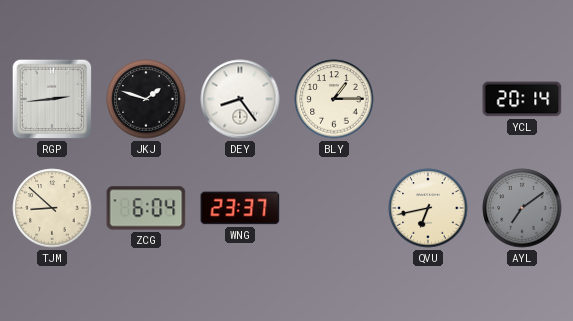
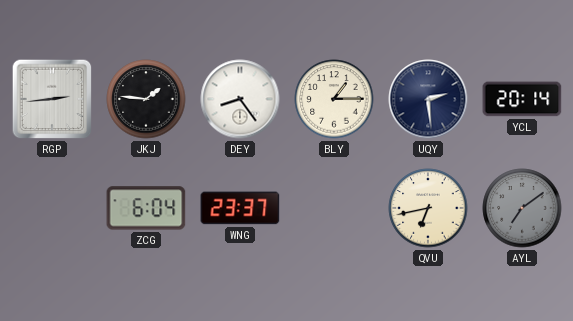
JKJ: 1:48 -> 1:46
UQY: none -> 2:29
TJM: 8:52 -> none
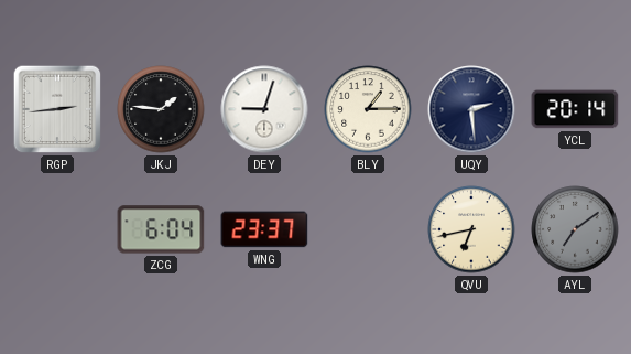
DEY: 8:24 -> 9:03
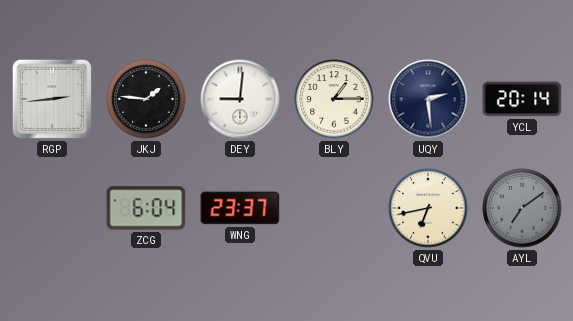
DEY: 9:03 -> 9:01
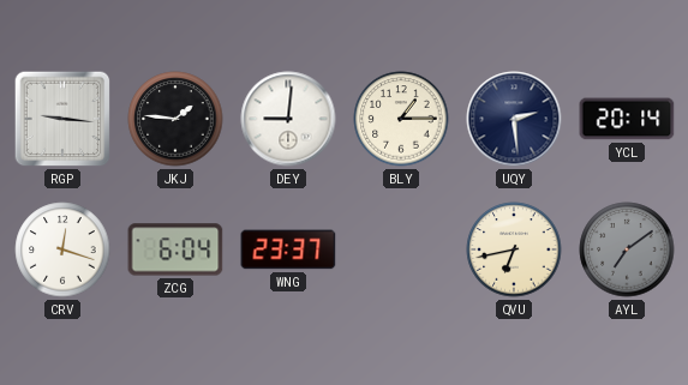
RGP: 2:44 -> 9:16
CRV: none -> 12:18
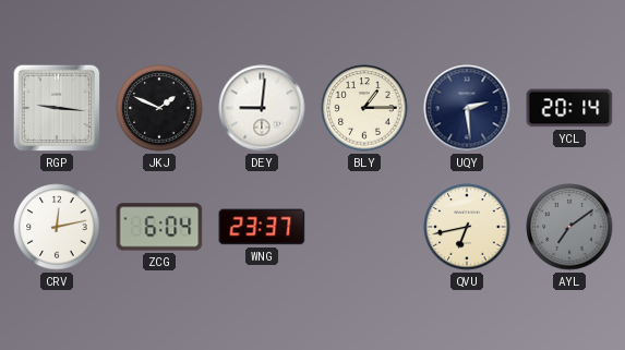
JKJ: 1:46 -> 1:49
CRV: 12:18 -> 12:13
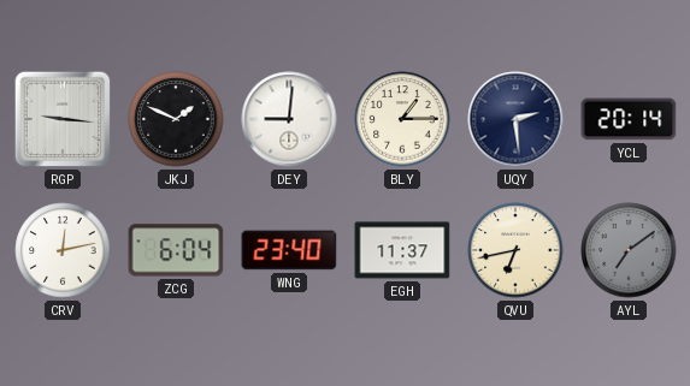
WNG: 23:37 -> 23:40
EGH: none -> 11:37
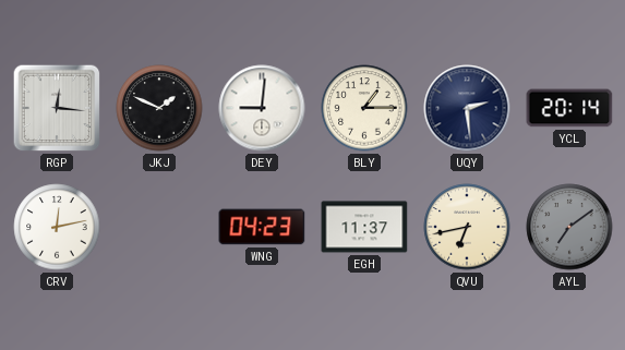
RGP: 9:16 -> 12:16
ZCG: 6:04 -> none
WNG: 23:40 -> 04:23
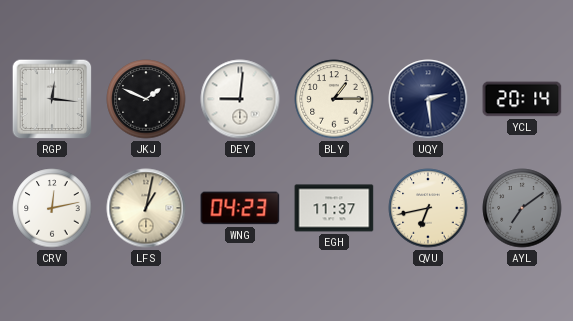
LFS: none -> 1:02
